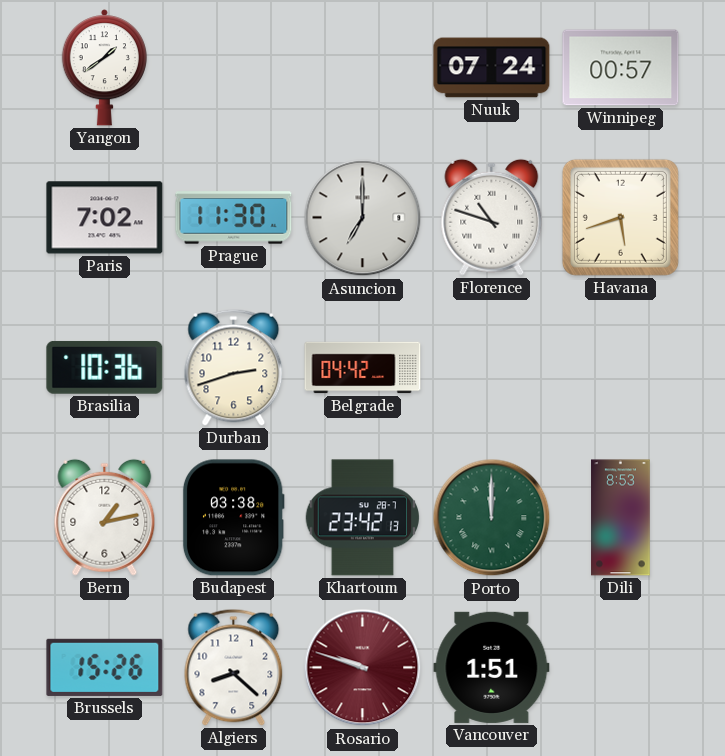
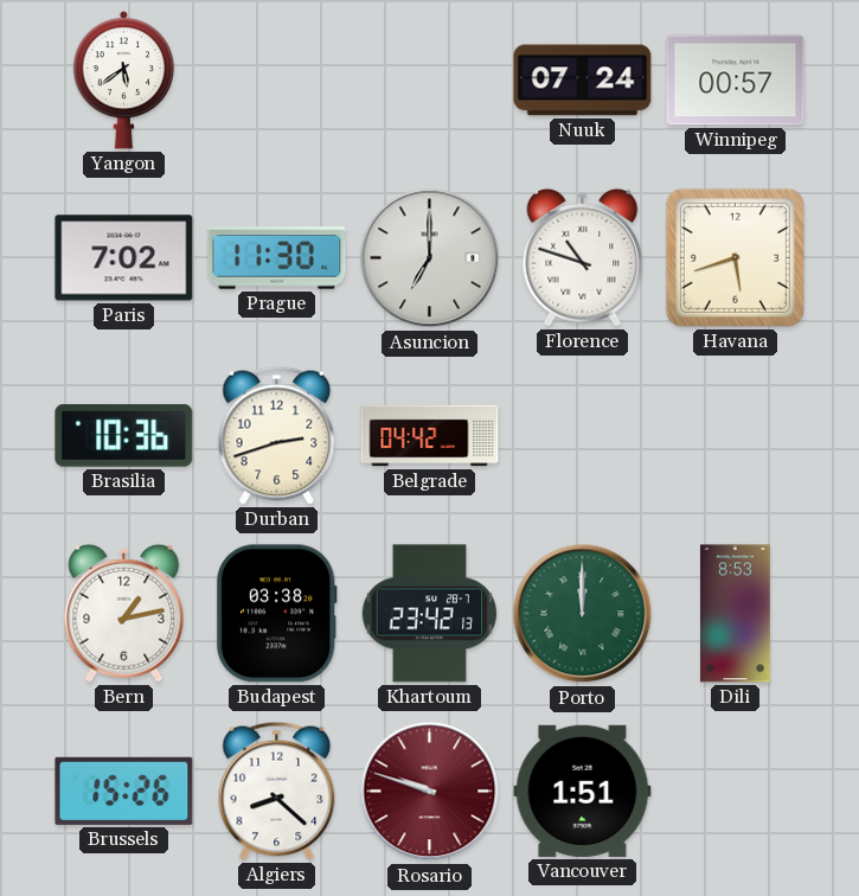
Yangon: 1:39 -> 5:39
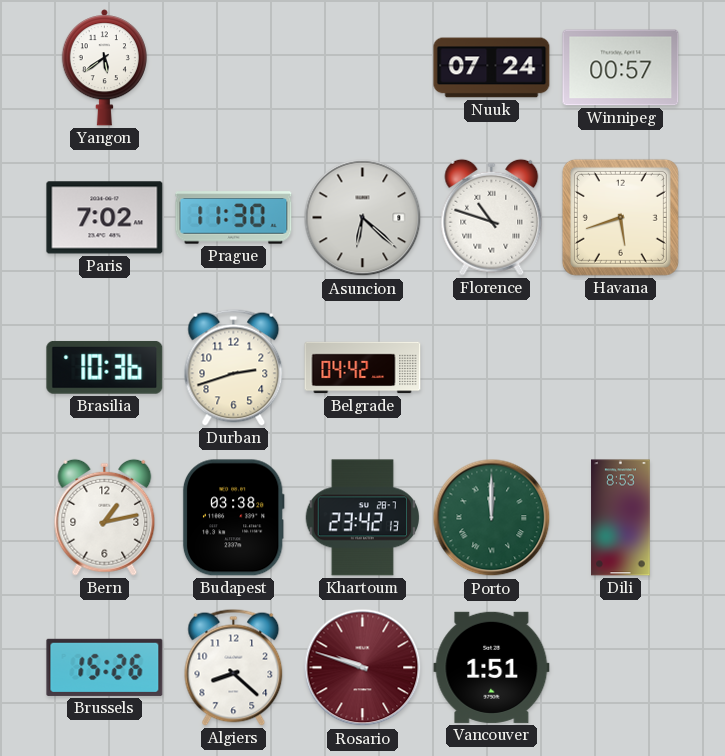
Asuncion: 7:00 -> 6:22
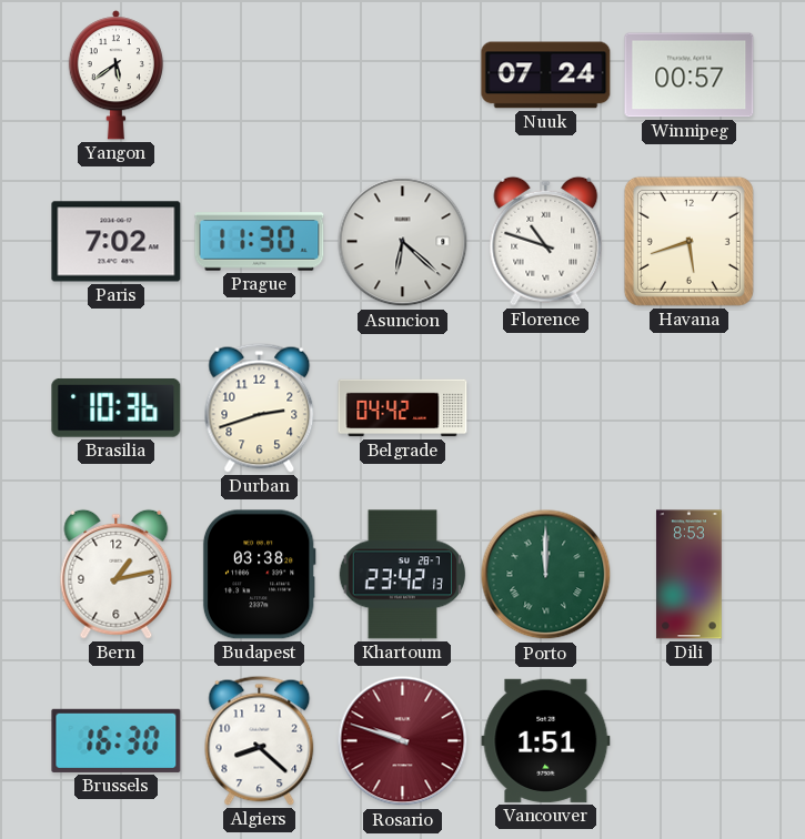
Brussels: 15:26 -> 16:30
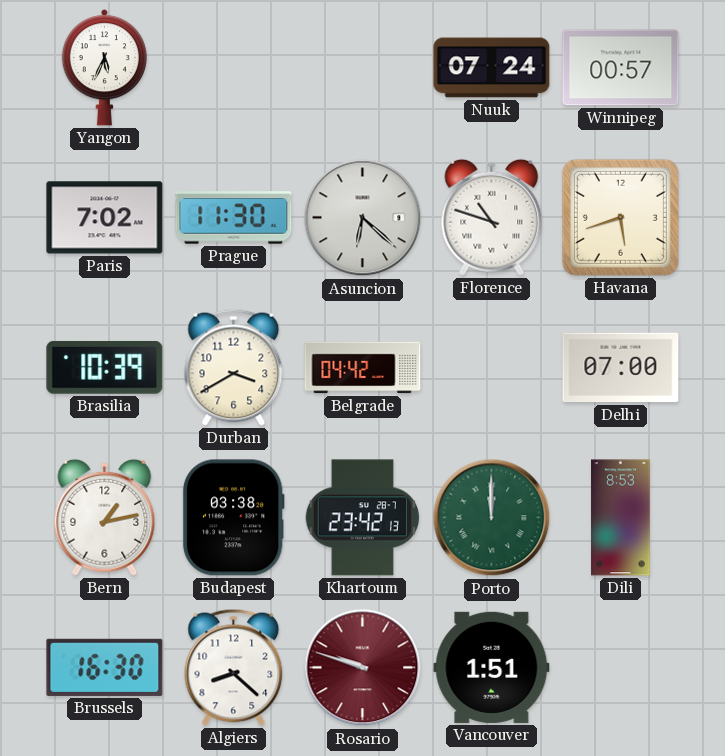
Yangon: 5:39 -> 5:34
Brasilia: 10:36 -> 10:39
Durban: 2:42 -> 3:40
Delhi: none -> 07:00
